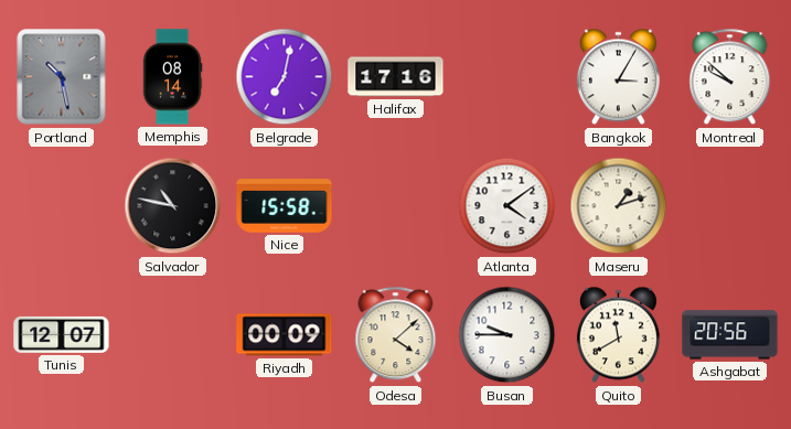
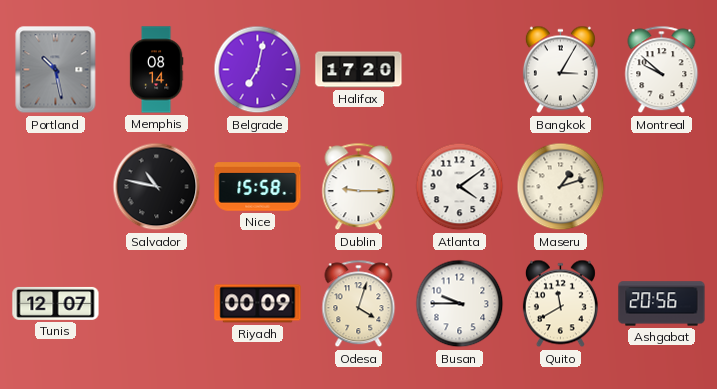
Halifax: 17:16 -> 17:20
Dublin: none -> 9:15
Odesa: 4:08 -> 4:03
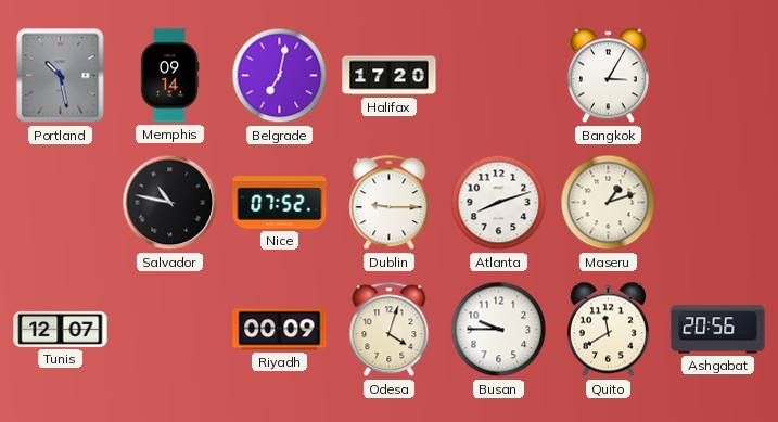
Memphis: 08:14 -> 09:14
Montreal: 9:52 -> none
Nice: 15:58 -> 07:52
Atlanta: 4:09 -> 8:12
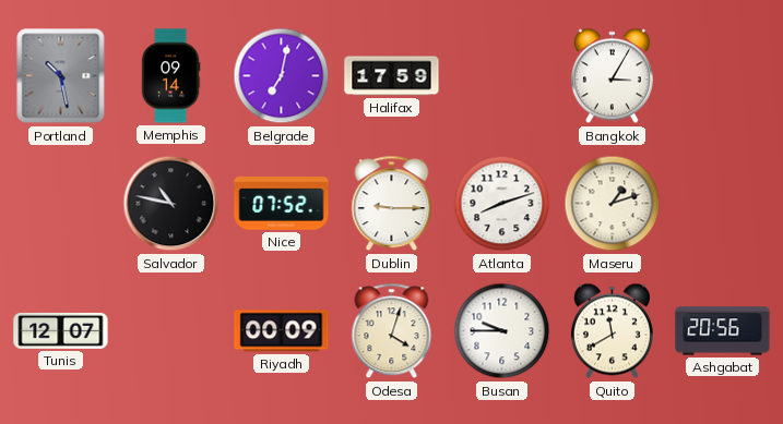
Halifax: 17:20 -> 17:59
